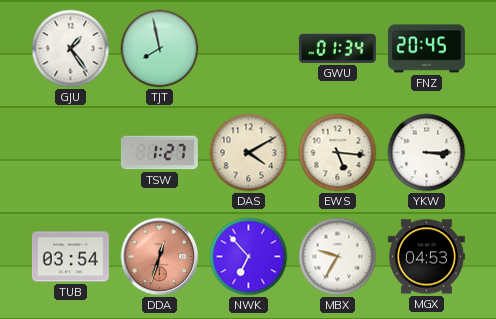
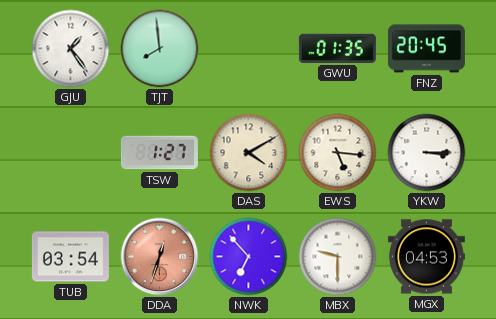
TJT: 7:58 -> 7:59
GWU: 01:34 -> 01:35
MBX: 9:35 -> 9:30
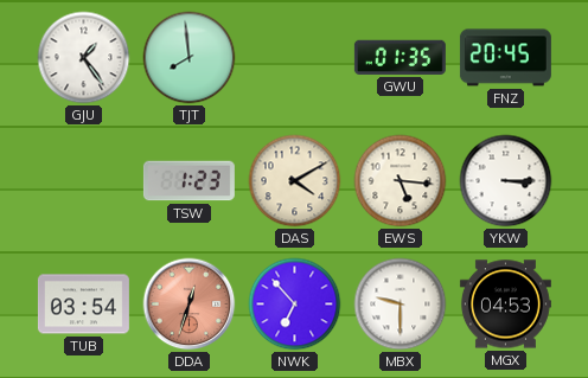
TSW: 1:27 -> 1:23
